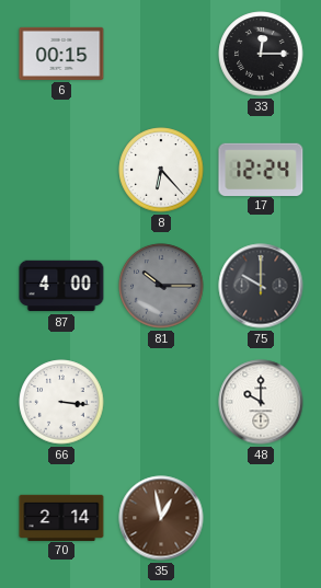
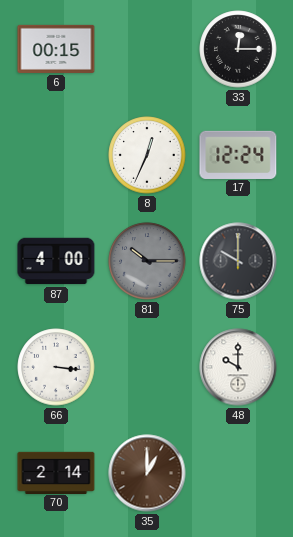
8: 6:23 -> 12:34
35: 12:58 -> 1:00
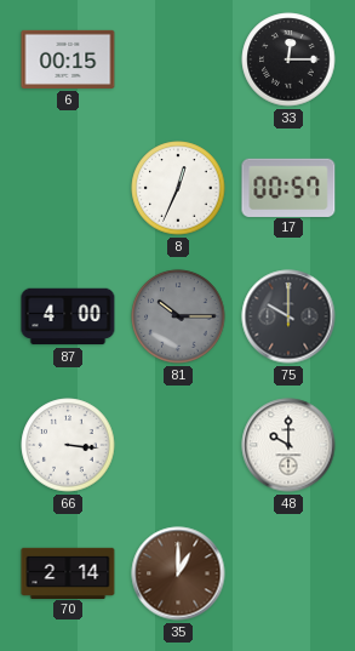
17: 12:24 -> 00:57
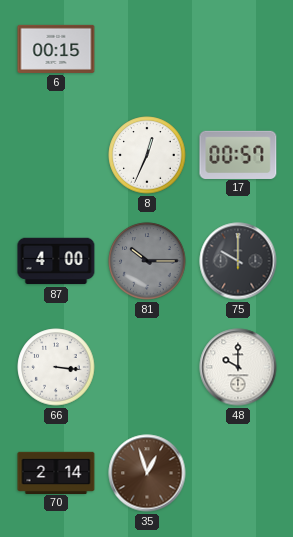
33: 12:15 -> none
35: 1:00 -> 12:57
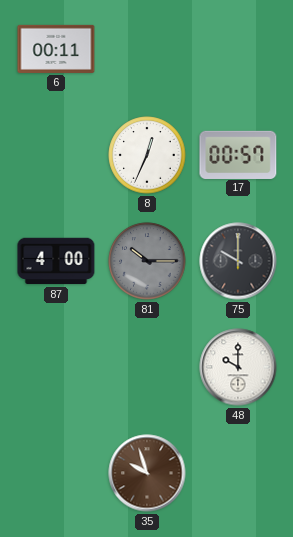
6: 00:15 -> 00:11
66: 3:16 -> none
70: 2:14 -> none
35: 12:57 -> 9:57
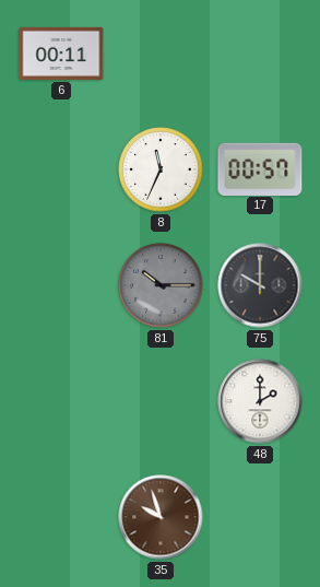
8: 12:34 -> 11:34
87: 4:00 -> none
48: 10:00 -> 2:00
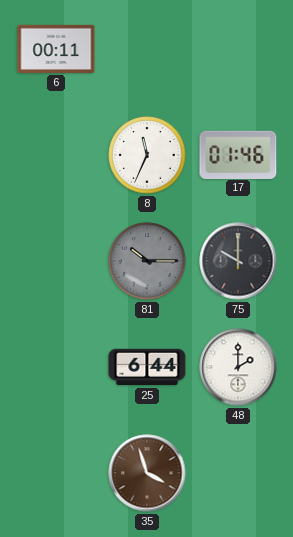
17: 00:57 -> 01:46
25: none -> 6:44
35: 9:57 -> 3:57
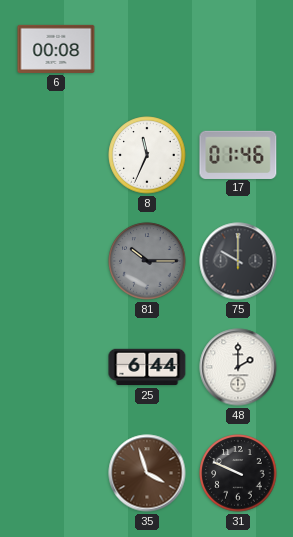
6: 00:11 -> 00:08
31: none -> 9:49
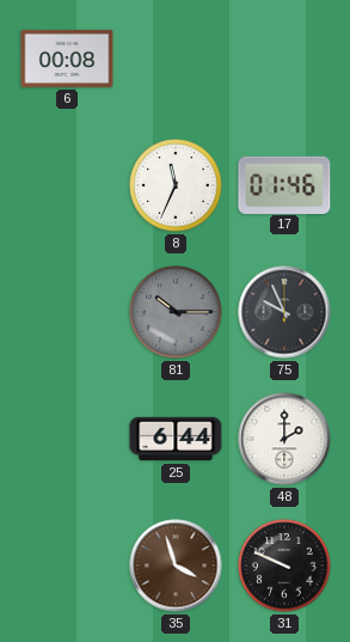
75: 10:00 -> 9:56
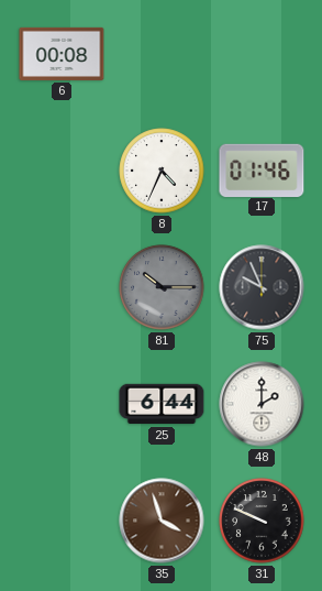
8: 11:34 -> 4:34
